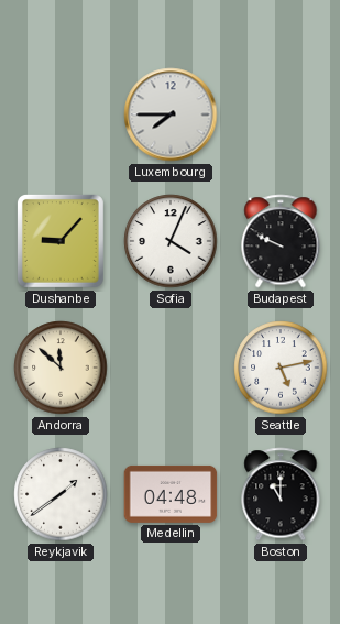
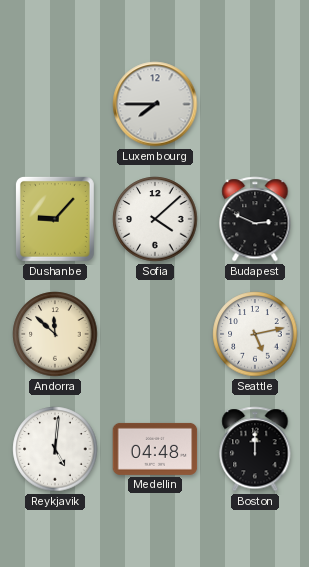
Sofia: 4:04 -> 4:08
Budapest: 9:49 -> 2:49
Reykjavik: 1:39 -> 5:01
Boston: 11:00 -> 12:00
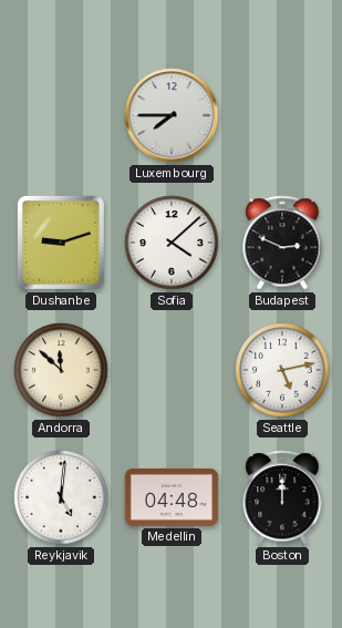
Dushanbe: 9:07 -> 9:12
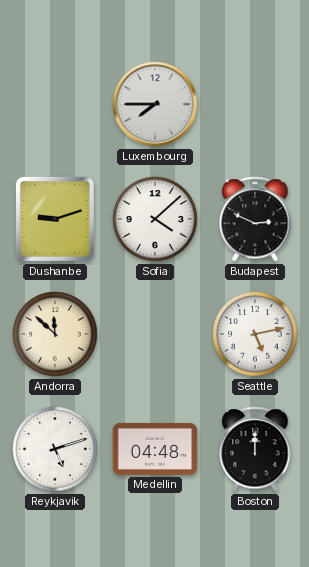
Reykjavik: 5:01 -> 5:12
